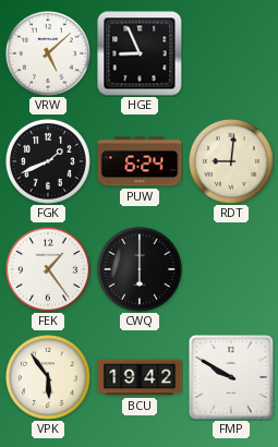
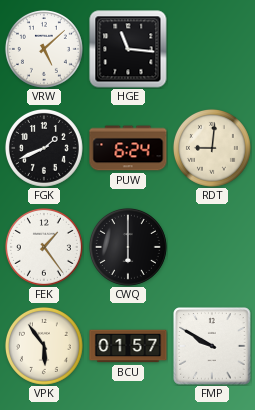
HGE: 8:56 -> 11:16
BCU: 19:42 -> 01:57
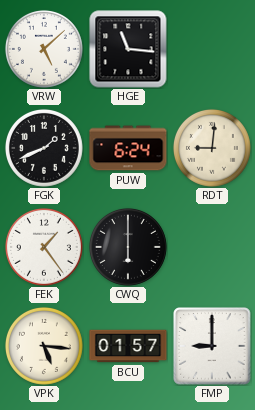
VPK: 5:54 -> 5:16
FMP: 9:50 -> 9:00
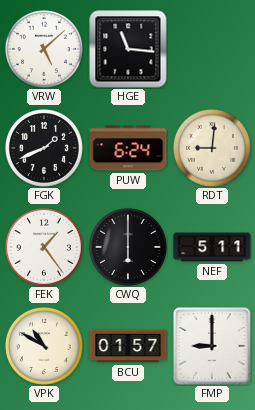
NEF: none -> 5:11
VPK: 5:16 -> 10:50
